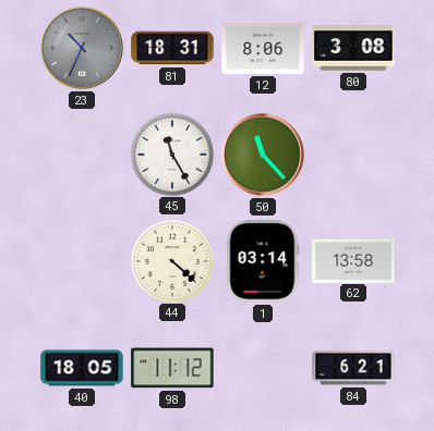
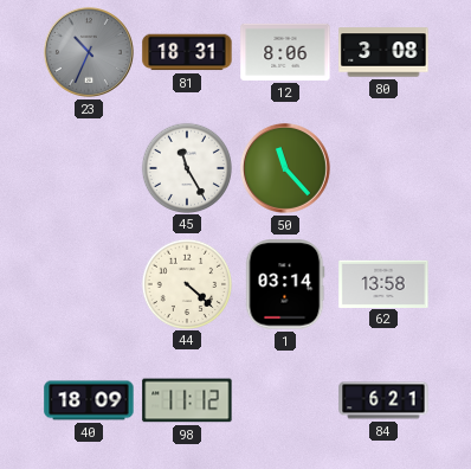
40: 18:05 -> 18:09
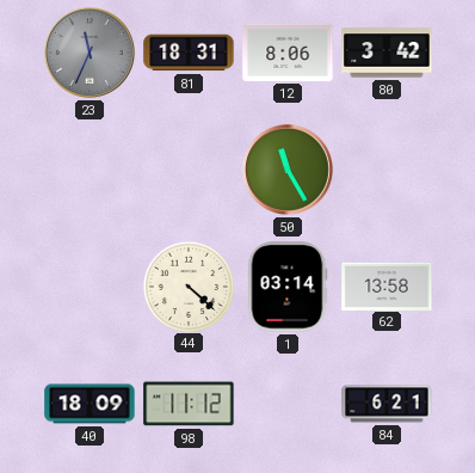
23: 10:34 -> 11:34
80: 3:08 -> 3:42
45: 11:25 -> none
50: 11:23 -> 11:25
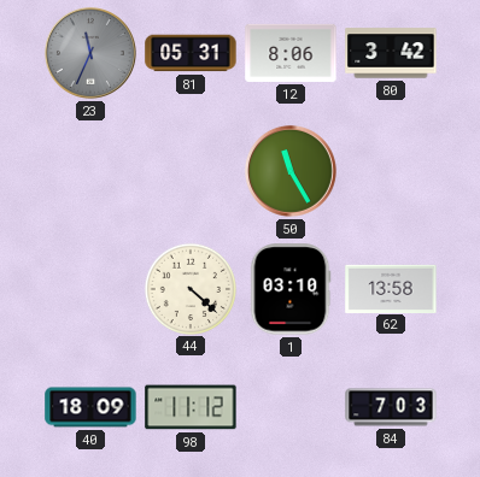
81: 18:31 -> 05:31
1: 03:14 -> 03:10
84: 6:21 -> 7:03
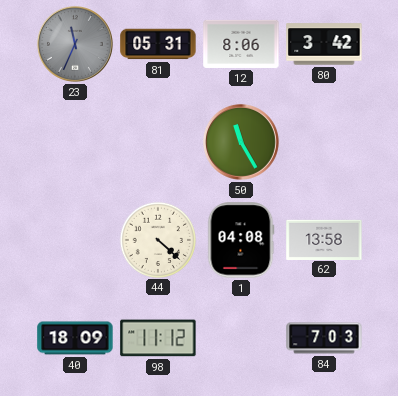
1: 03:10 -> 04:08
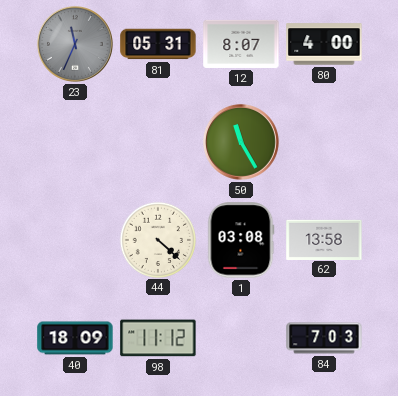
12: 8:06 -> 8:07
80: 3:42 -> 4:00
1: 04:08 -> 03:08
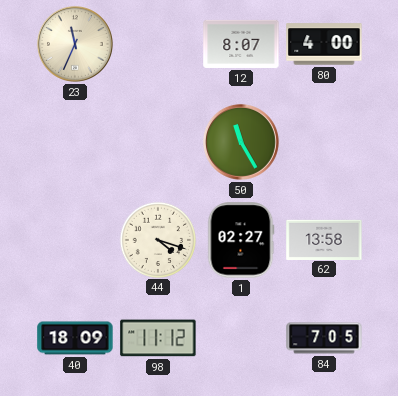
23 dial: grey -> cream
81: 05:31 -> none
44: 4:22 -> 4:18
1: 03:08 -> 02:27
84: 7:03 -> 7:05
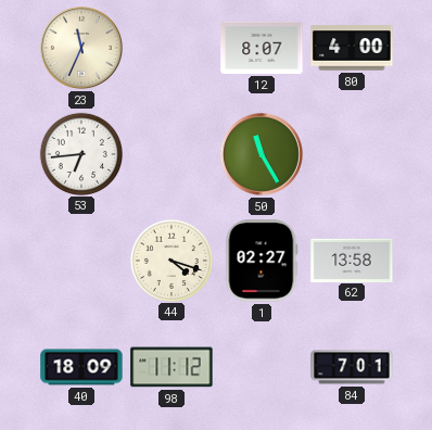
53: none -> 6:44
84: 7:05 -> 7:01
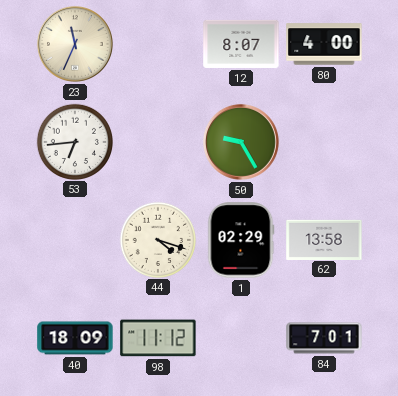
50: 11:25 -> 9:25
1: 02:27 -> 02:29
